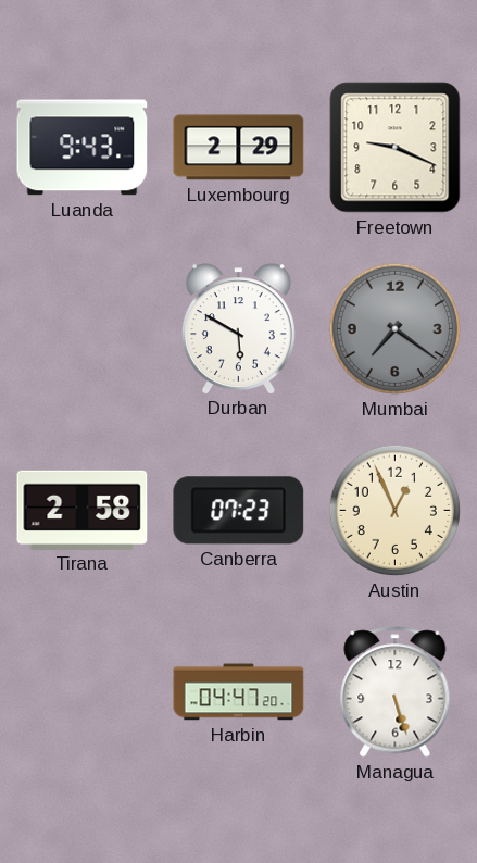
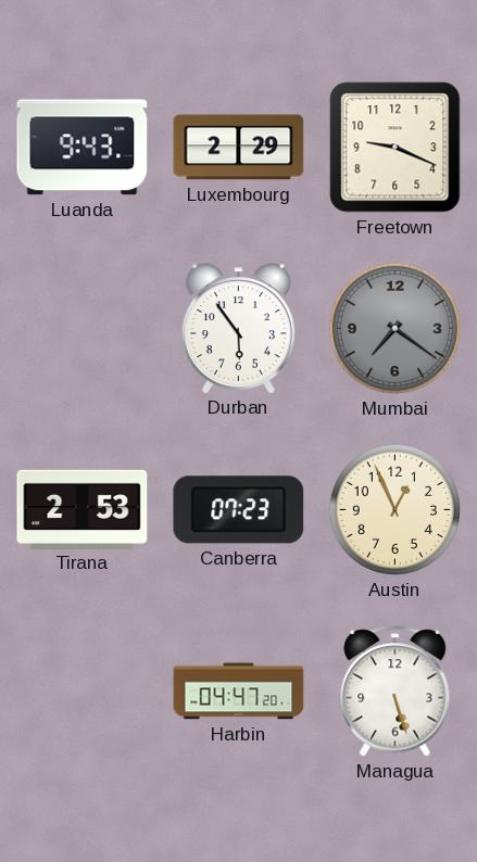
Durban: 5:50 -> 5:54
Tirana: 2:58 -> 2:53
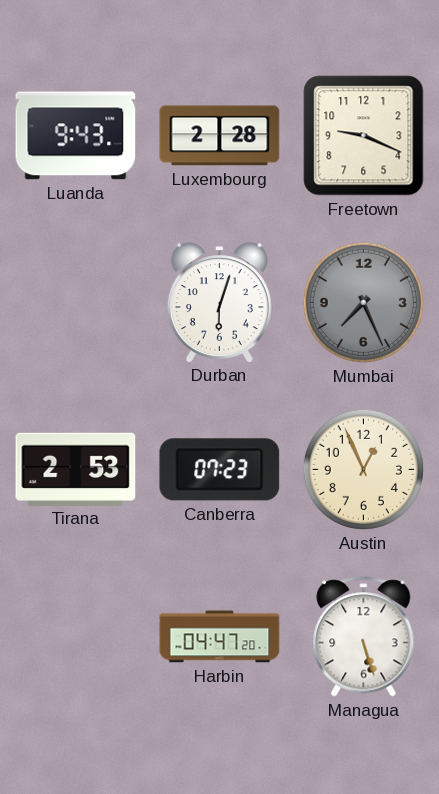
Luxembourg: 2:29 -> 2:28
Durban: 5:54 -> 6:03
Mumbai: 7:21 -> 7:26
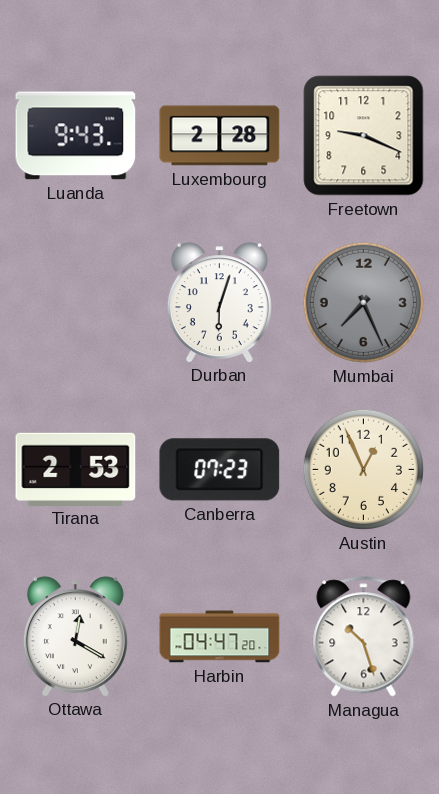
Ottawa: none -> 12:20
Managua: 5:27 -> 10:27
